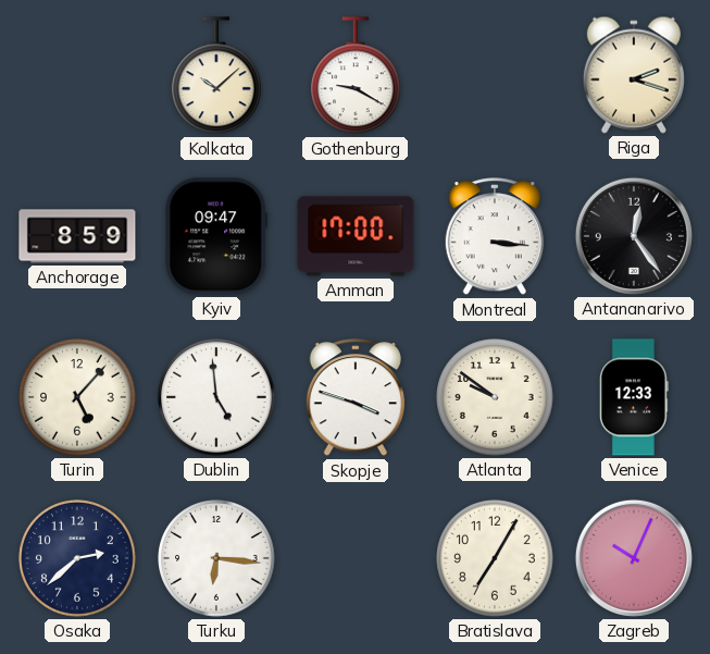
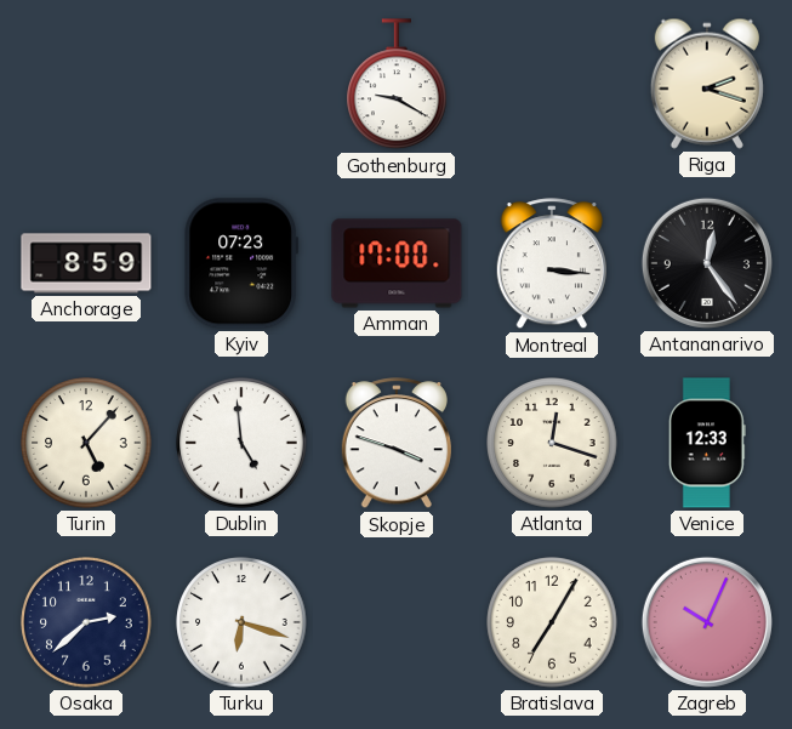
Kolkata: 10:08 -> none
Kyiv: 09:47 -> 07:23
Atlanta: 9:51 -> 12:18
Turku: 6:16 -> 6:18
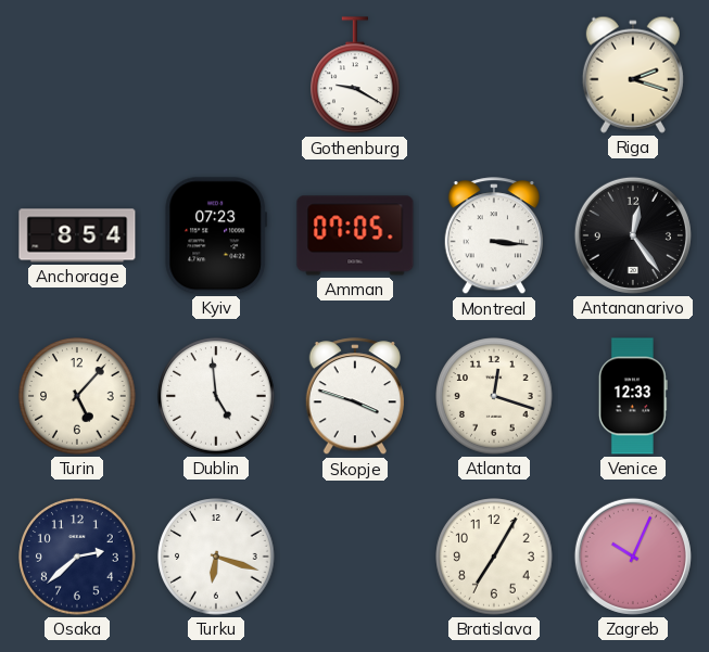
Anchorage: 8:59 -> 8:54
Amman: 17:00 -> 07:05
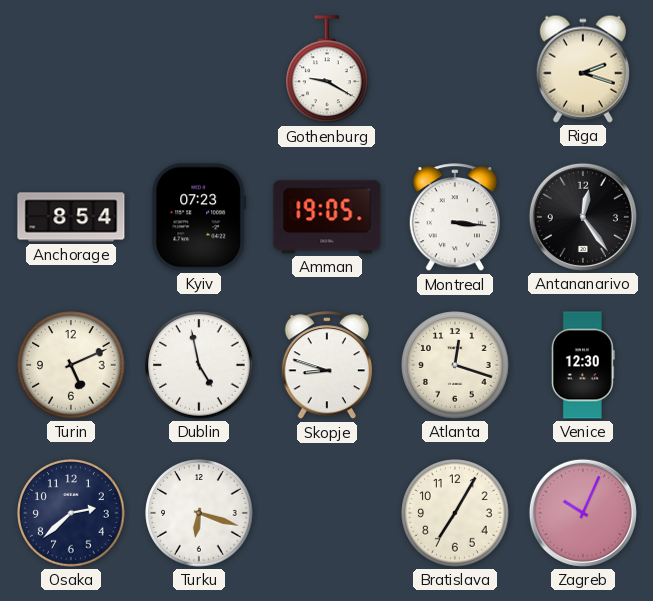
Amman: 07:05 -> 19:05
Turin: 5:07 -> 5:11
Dublin: 4:59 -> 4:58
Skopje: 3:48 -> 8:48
Venice: 12:33 -> 12:30
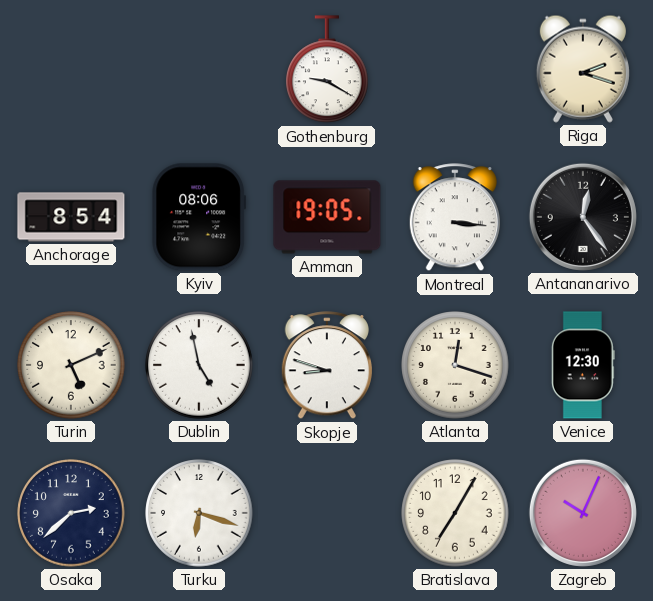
Kyiv: 07:23 -> 08:06
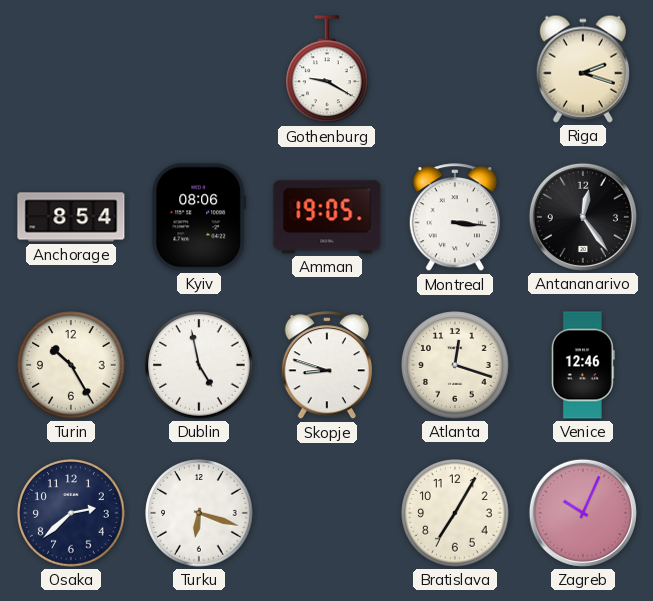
Turin: 5:11 -> 10:25
Venice: 12:30 -> 12:46
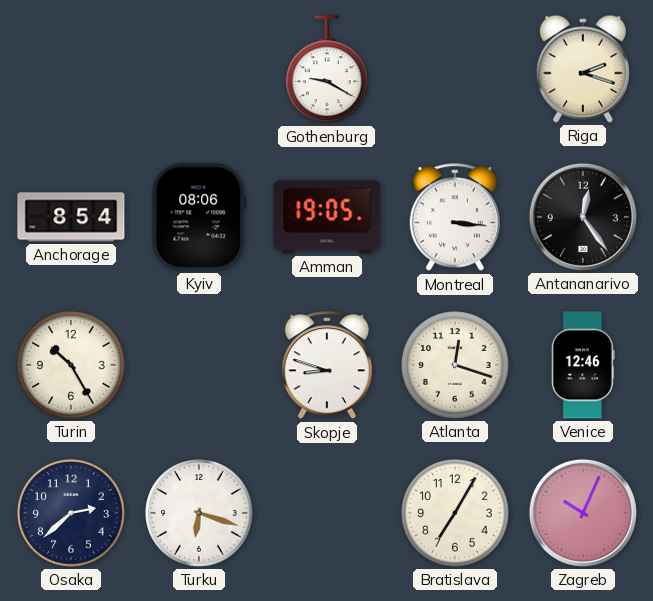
Dublin: 4:58 -> none
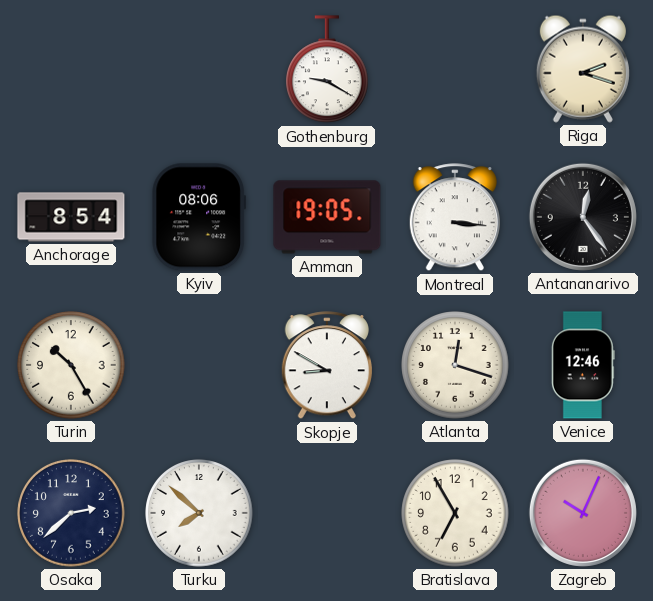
Skopje: 8:48 -> 8:50
Turku: 6:18 -> 7:52
Bratislava: 7:05 -> 6:55
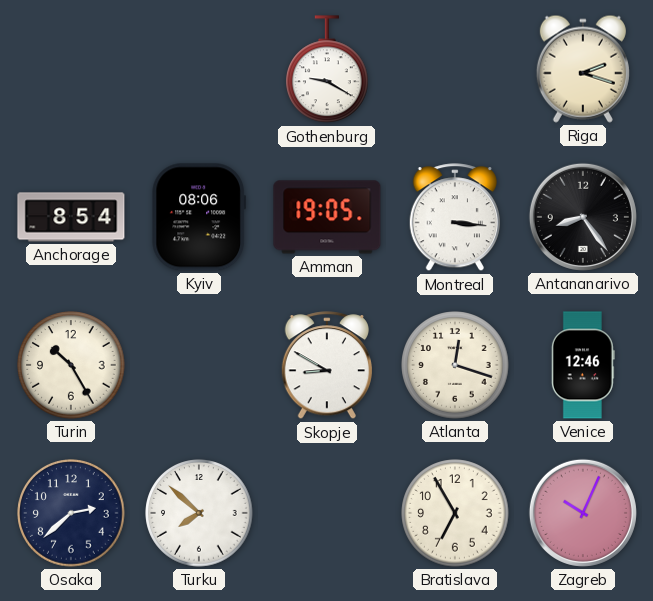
Antananarivo: 12:24 -> 8:24
